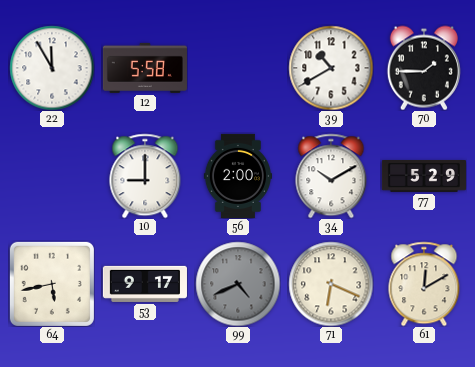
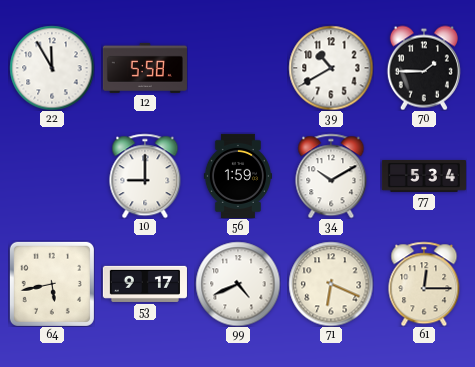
56: 2:00 -> 1:59
77: 5:29 -> 5:34
99 dial: grey -> white
61: 12:10 -> 12:15
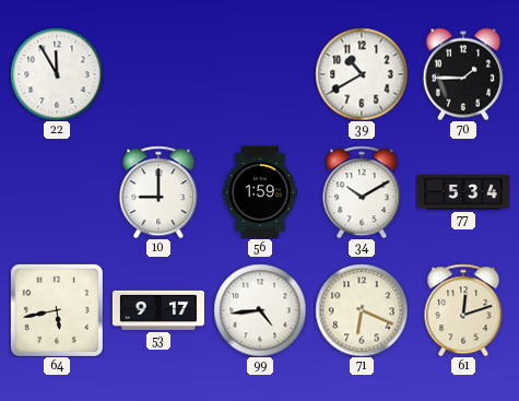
12: 5:58 -> none
99: 4:41 -> 4:44
61: 12:15 -> 12:12
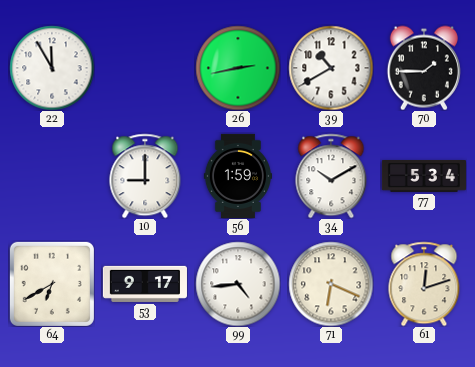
26: none -> 2:43
64: 5:43 -> 6:40
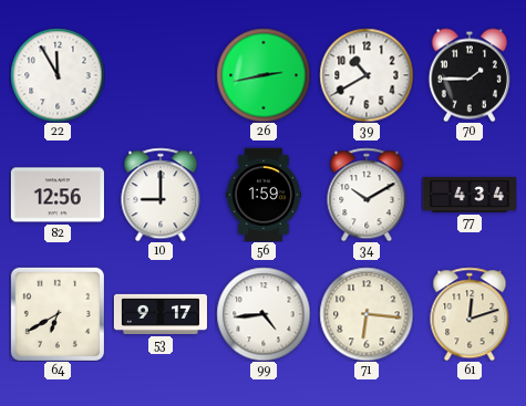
82: none -> 12:56
77: 5:34 -> 4:34
71: 6:19 -> 6:16
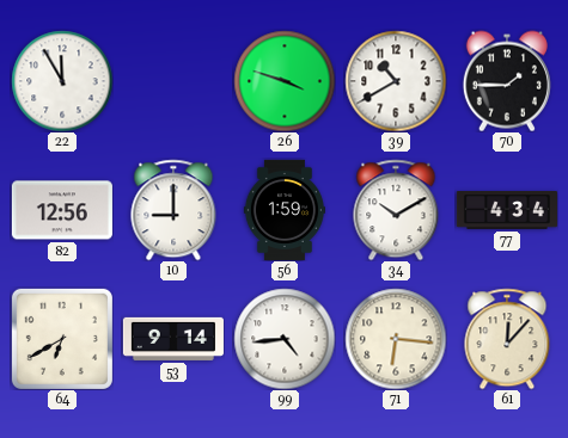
26: 2:43 -> 3:48
53: 9:17 -> 9:14
61: 12:12 -> 12:07
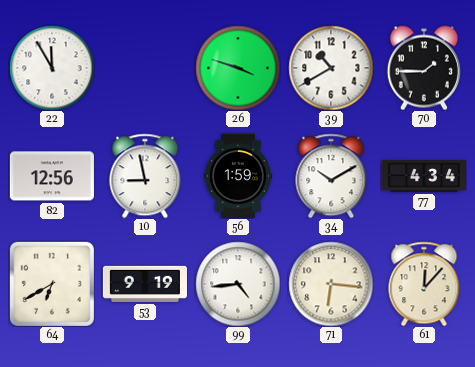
10: 9:00 -> 8:58
53: 9:14 -> 9:19
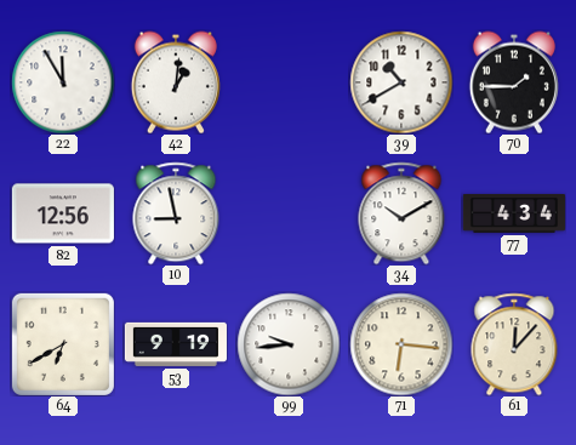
42: none -> 1:01
26: 3:48 -> none
56: 1:59 -> none
99: 4:44 -> 9:44
